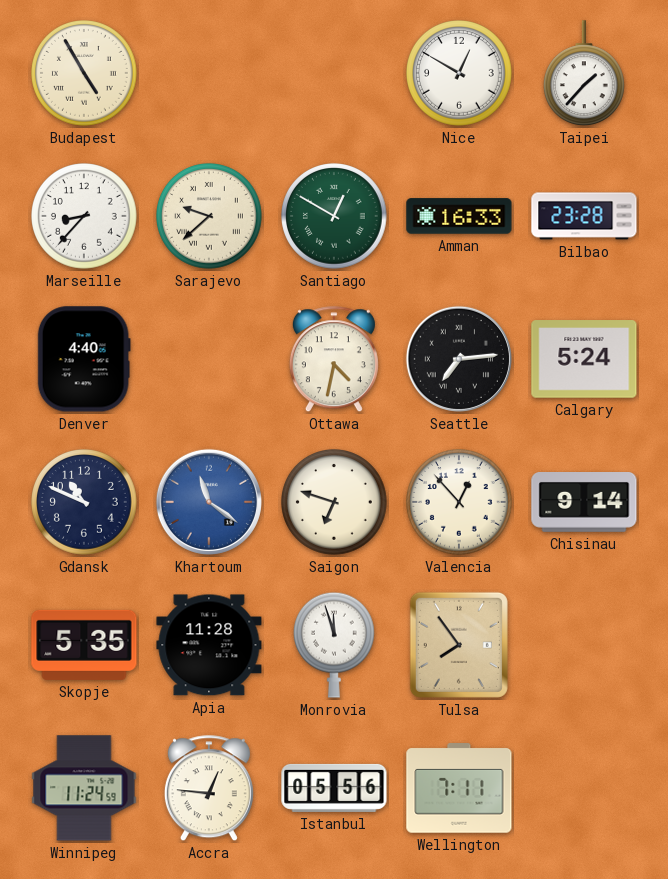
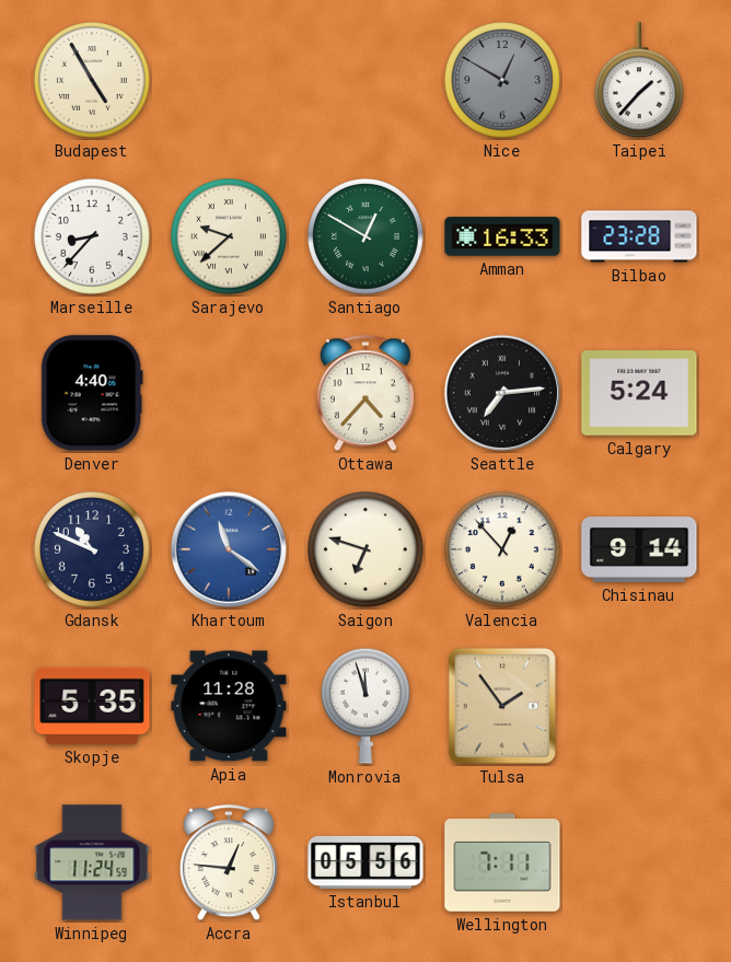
Nice dial: white -> grey
Ottawa: 4:32 -> 4:37
Tulsa: 7:54 -> 1:54
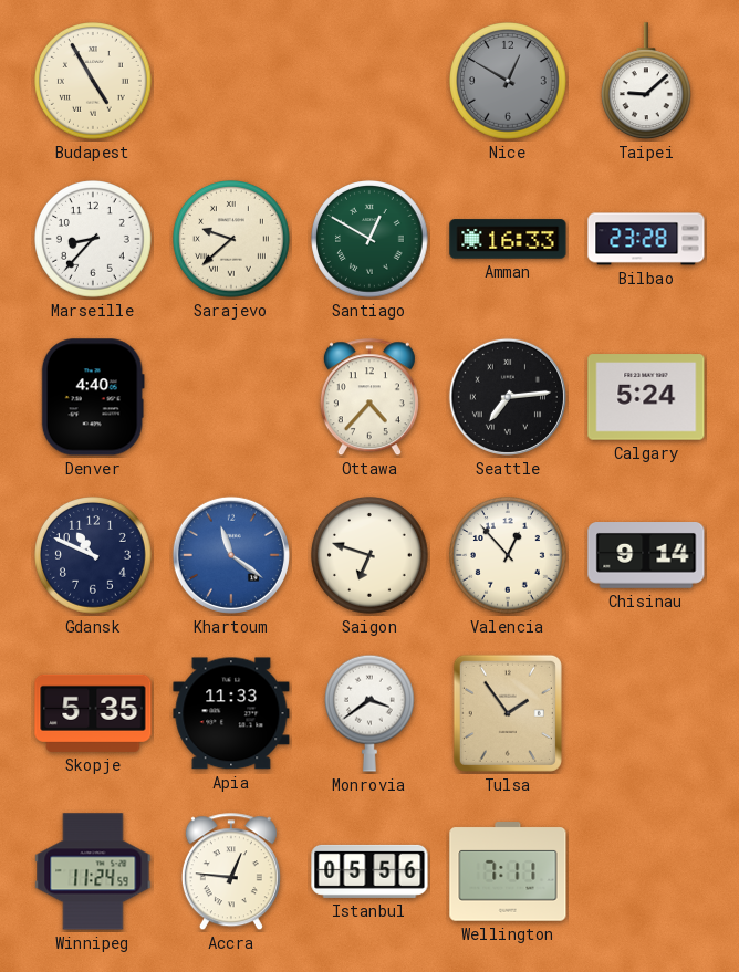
Taipei: 1:37 -> 9:08
Apia: 11:28 -> 11:33
Monrovia: 11:57 -> 3:39
